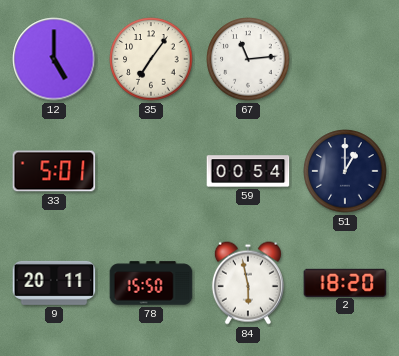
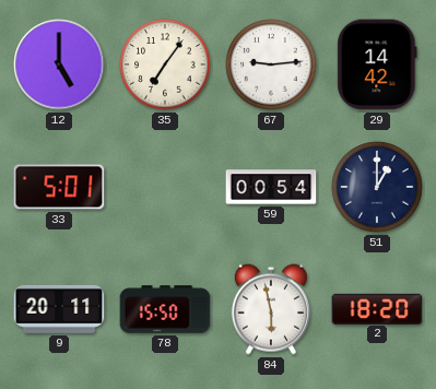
67: 11:14 -> 9:14
29: none -> 14:42
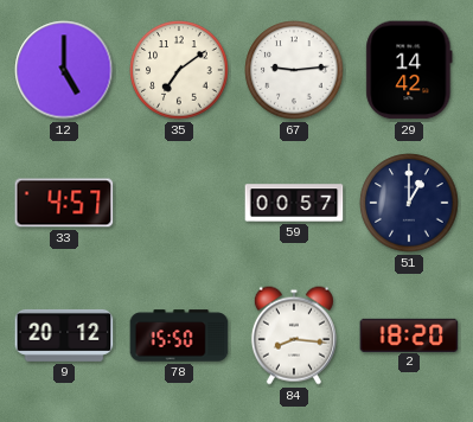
35: 7:06 -> 7:09
33: 5:01 -> 4:57
59: 00:54 -> 00:57
9: 20:11 -> 20:12
84: 5:58 -> 8:16
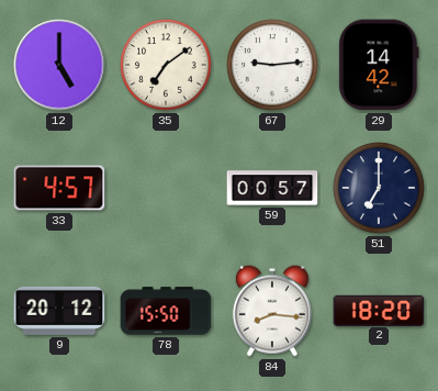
51: 1:00 -> 7:00
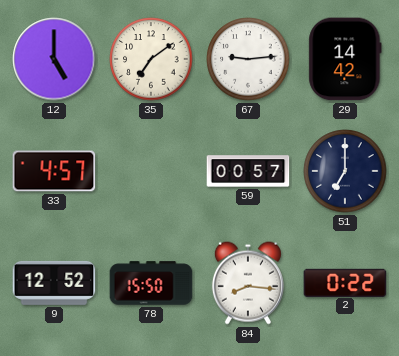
9: 20:12 -> 12:52
2: 18:20 -> 0:22
